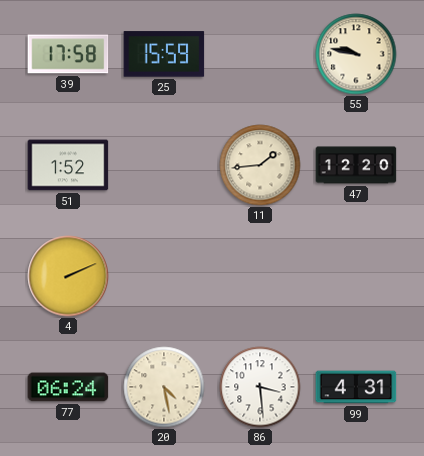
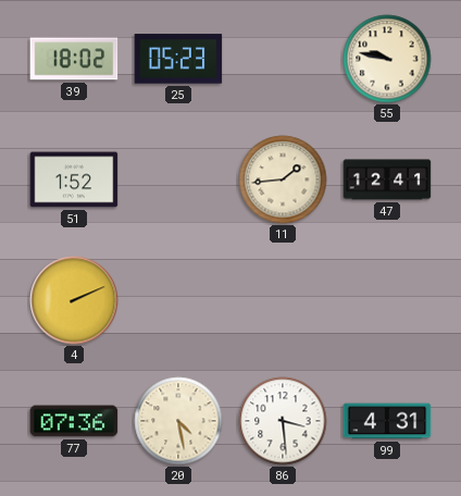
39: 17:58 -> 18:02
25: 15:59 -> 05:23
47: 12:20 -> 12:41
77: 06:24 -> 07:36
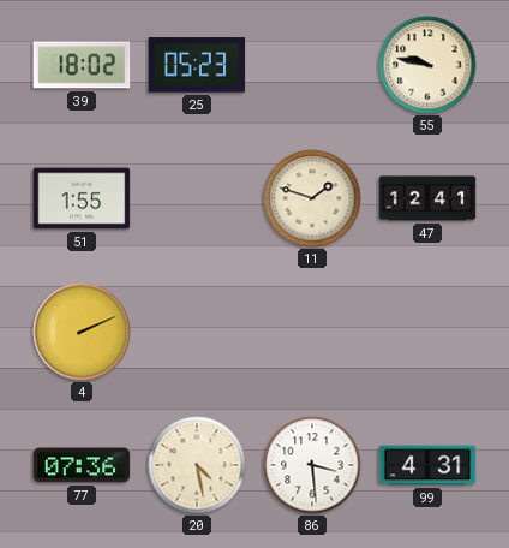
51: 1:52 -> 1:55
11: 1:44 -> 1:48
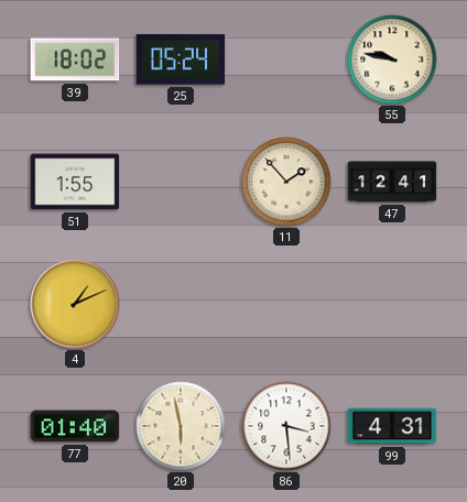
25: 05:23 -> 05:24
11: 1:48 -> 1:53
4: 2:11 -> 1:11
77: 07:36 -> 01:40
20: 4:28 -> 5:58
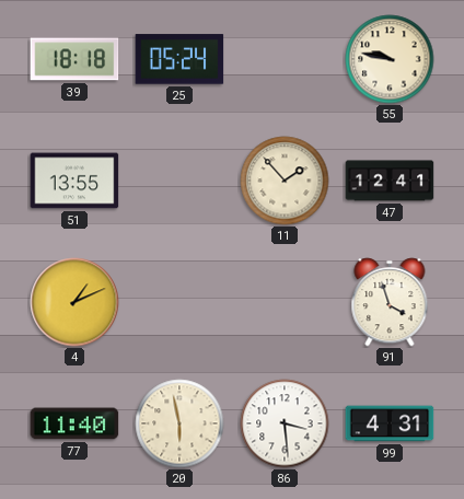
39: 18:02 -> 18:18
51: 1:55 -> 13:55
91: none -> 3:57
77: 01:40 -> 11:40
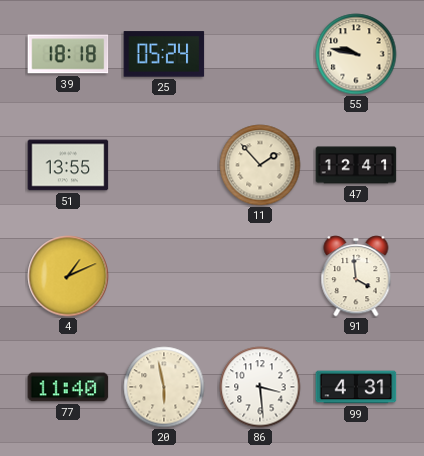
91: 3:57 -> 3:59
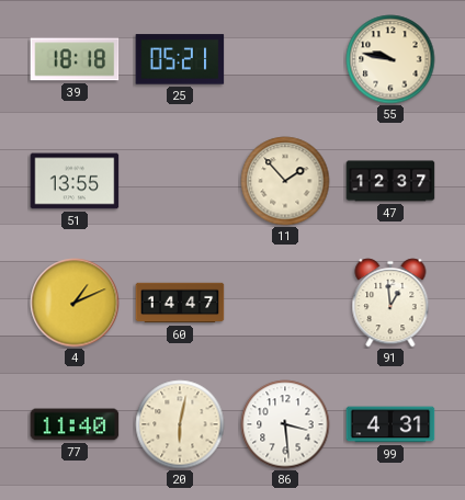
25: 05:24 -> 05:21
47: 12:41 -> 12:37
60: none -> 14:47
91: 3:59 -> 12:59
20: 5:58 -> 6:02
